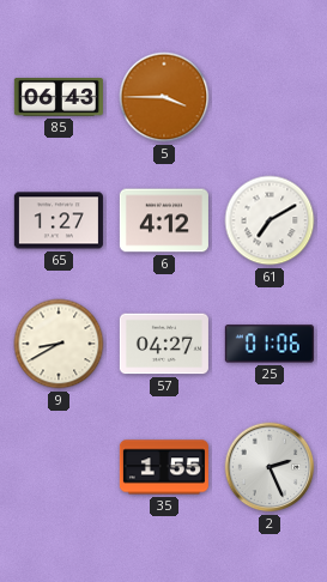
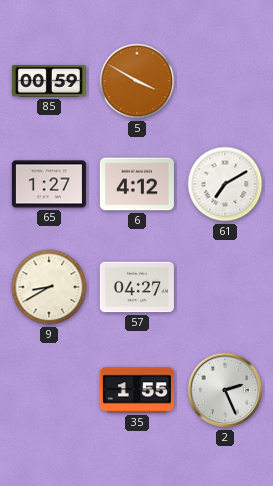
85: 06:43 -> 00:59
5: 3:45 -> 3:50
25: 01:06 -> none
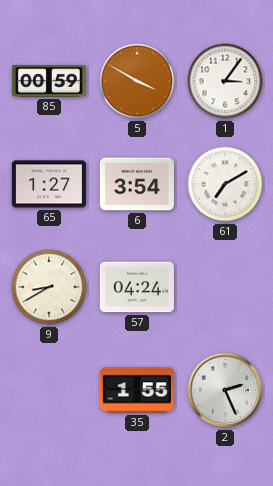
1: none -> 3:06
6: 4:12 -> 3:54
57: 04:27 -> 04:24
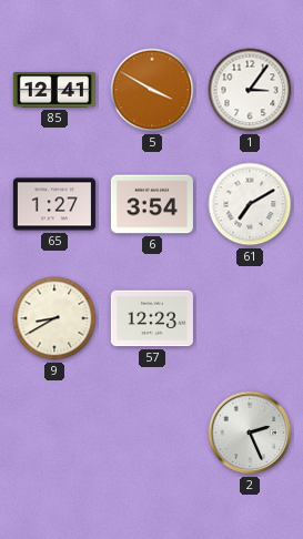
85: 00:59 -> 12:41
57: 04:24 -> 12:23
35: 1:55 -> none
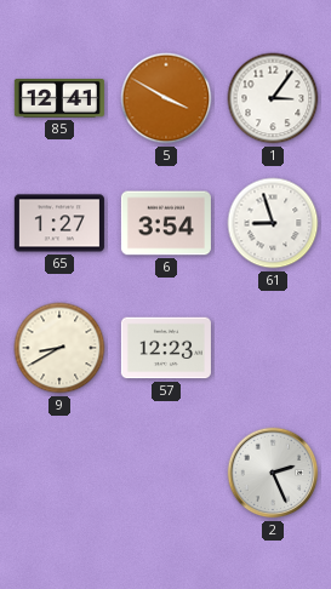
61: 7:10 -> 8:57
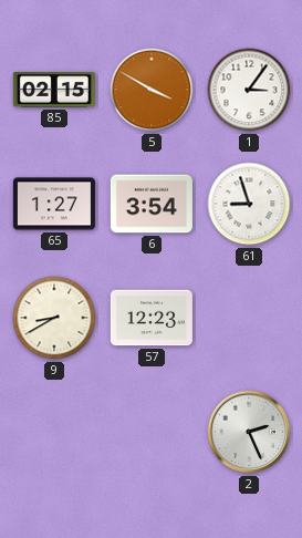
85: 12:41 -> 02:15
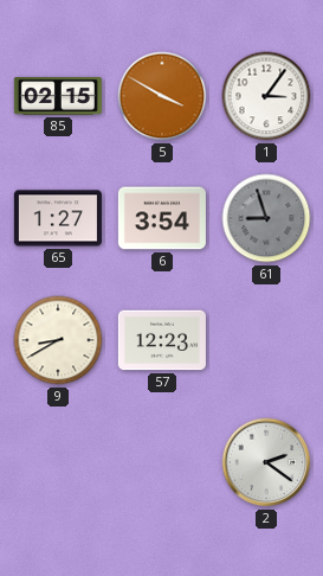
61 dial: white -> grey
2: 2:26 -> 2:21
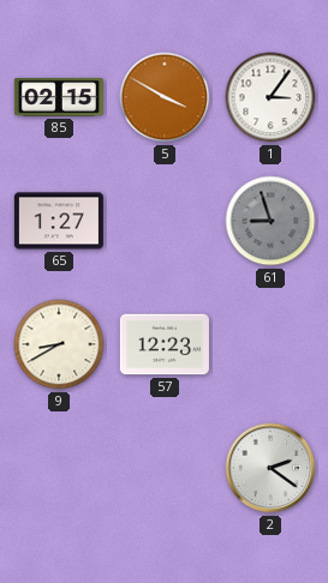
6: 3:54 -> none
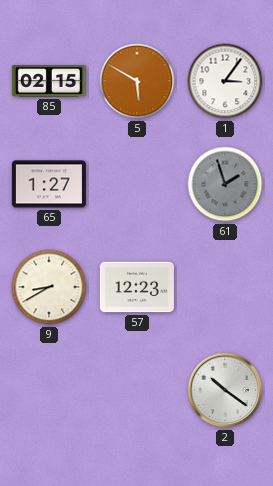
5: 3:50 -> 5:50
61: 8:57 -> 1:57
2: 2:21 -> 10:21
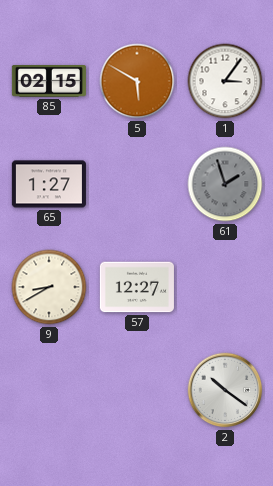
57: 12:23 -> 12:27
